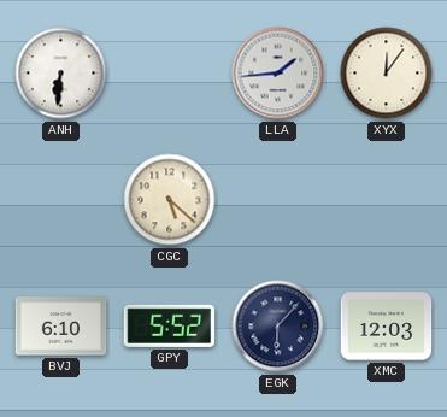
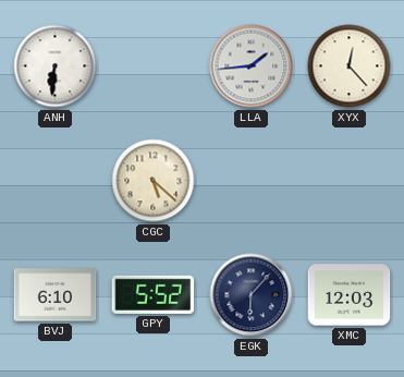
XYX: 12:06 -> 12:23
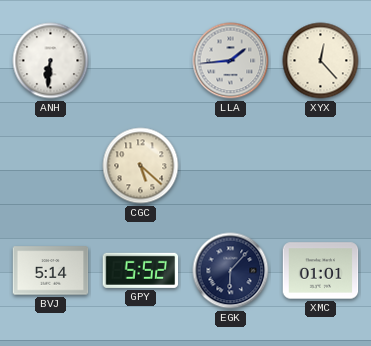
BVJ: 6:10 -> 5:14
XMC: 12:03 -> 01:01
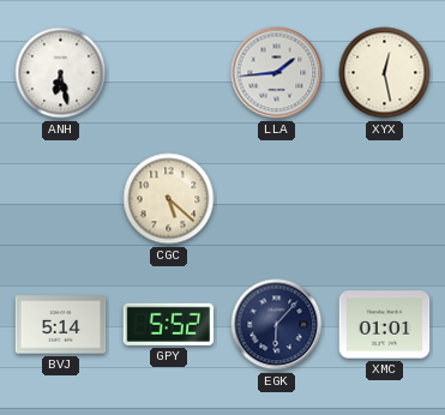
ANH: 6:31 -> 6:28
XYX: 12:23 -> 12:28
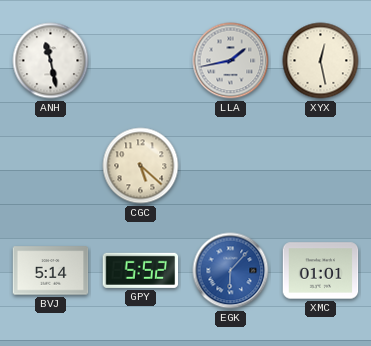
ANH: 6:28 -> 11:28
LLA: 1:44 -> 1:43
EGK dial: navy -> blue
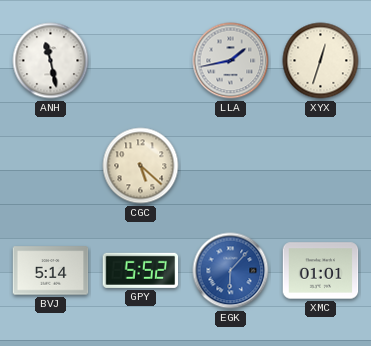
XYX: 12:28 -> 12:33
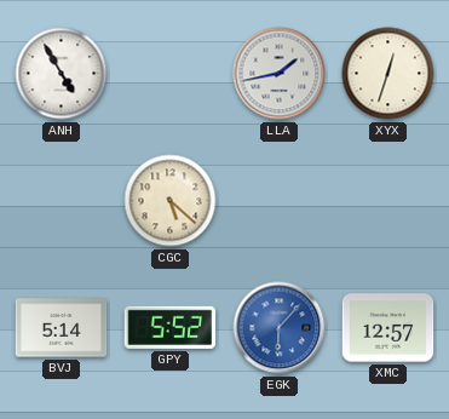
ANH: 11:28 -> 4:55
XMC: 01:01 -> 12:57
